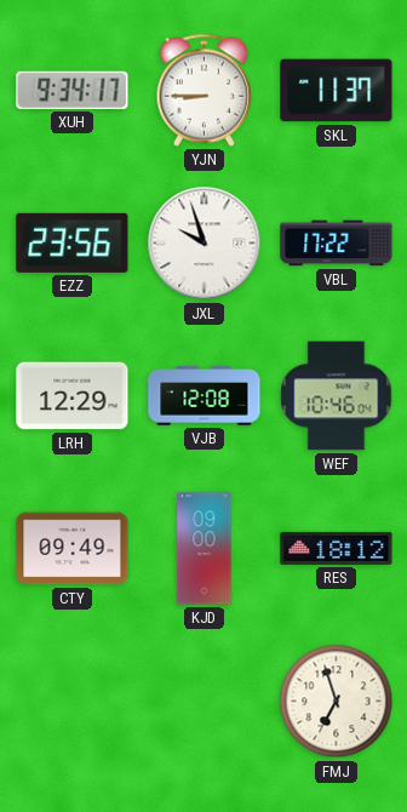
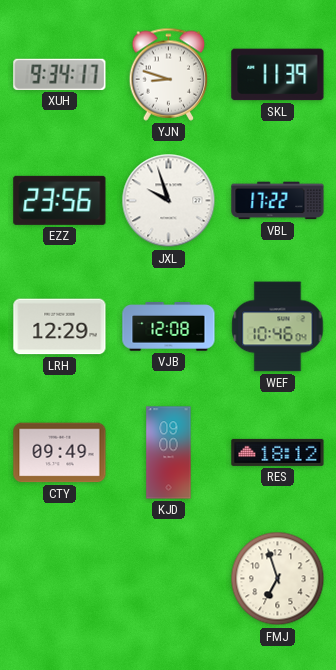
YJN: 8:45 -> 8:48
SKL: 11:37 -> 11:39
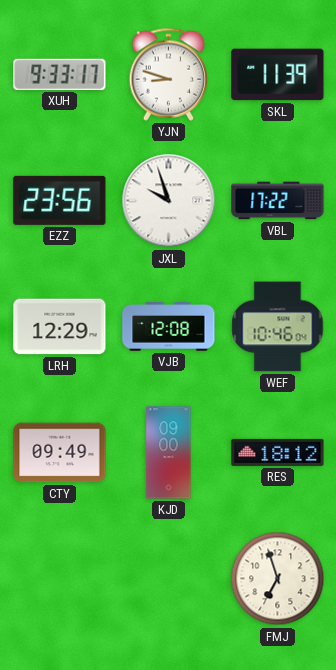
XUH: 9:34 -> 9:33
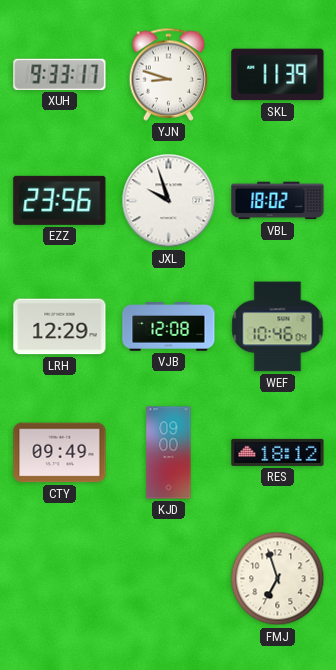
VBL: 17:22 -> 18:02
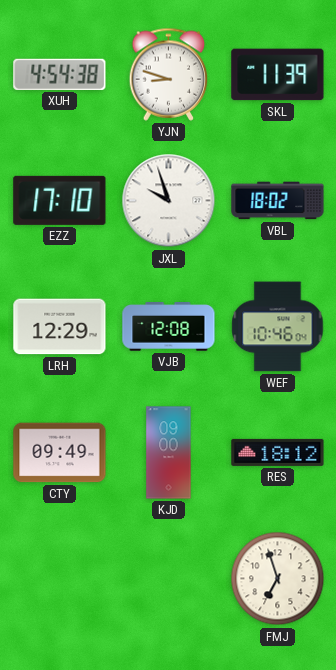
XUH: 9:33 -> 4:54
EZZ: 23:56 -> 17:10
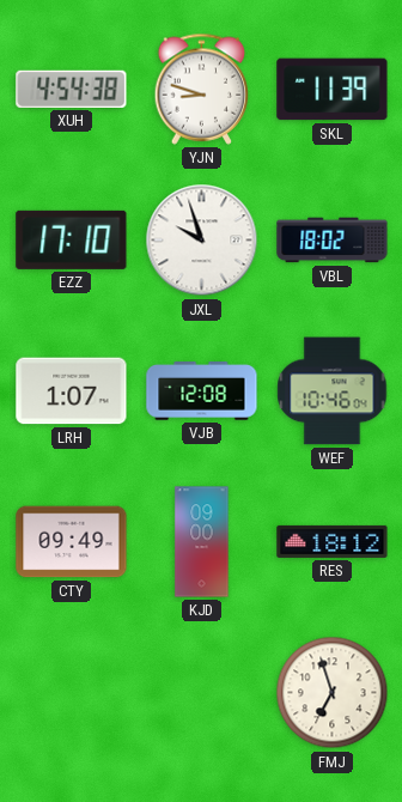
LRH: 12:29 -> 1:07
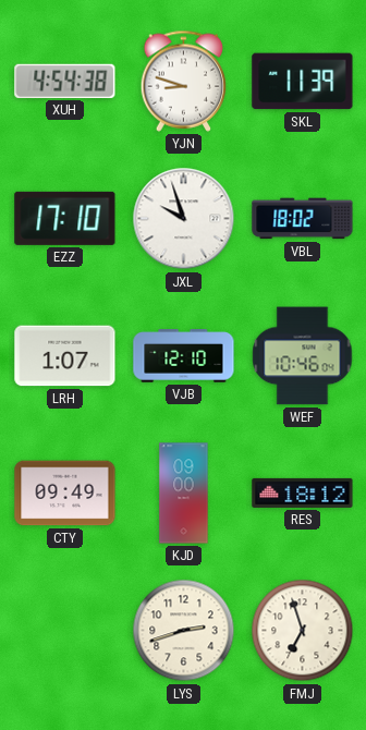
VJB: 12:08 -> 12:10
LYS: none -> 2:42
